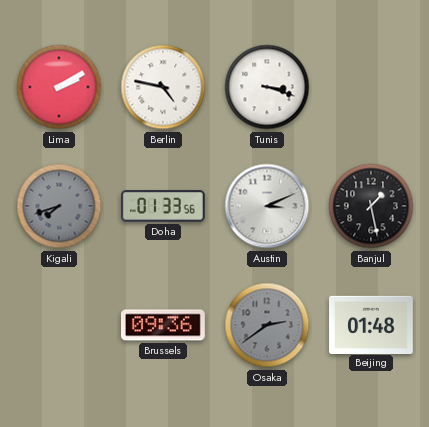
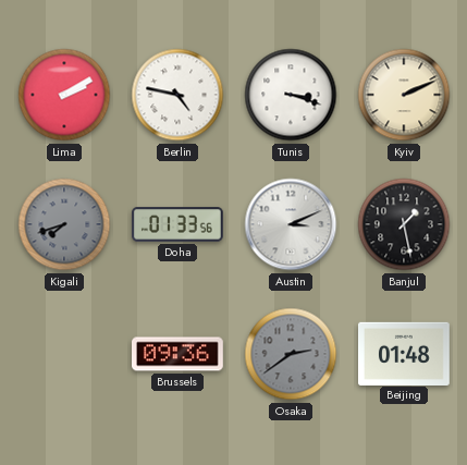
Kyiv: none -> 2:11
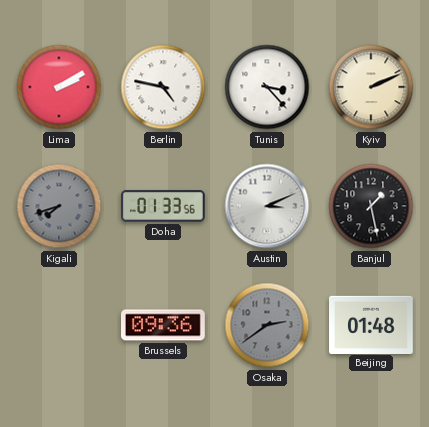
Tunis: 3:18 -> 3:23
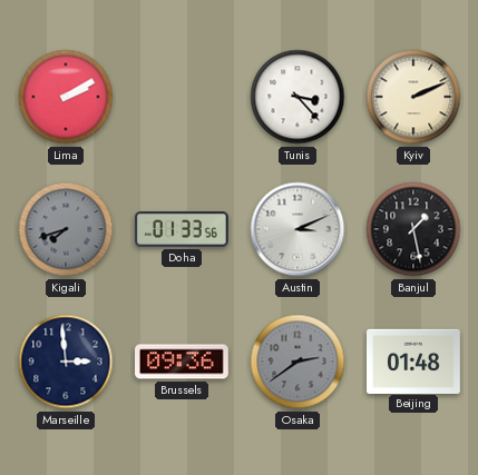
Berlin: 4:47 -> none
Marseille: none -> 2:59
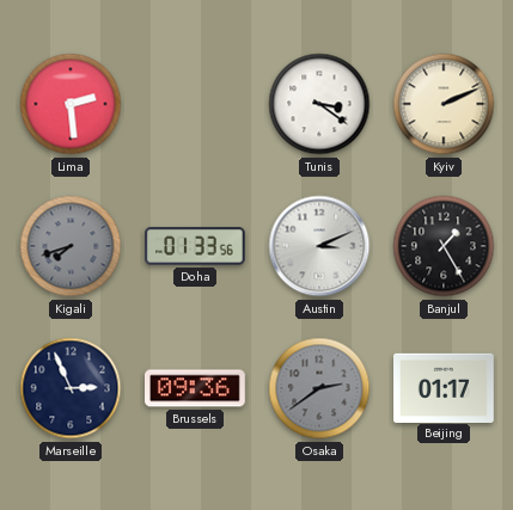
Lima: 2:10 -> 2:29
Tunis: 3:23 -> 3:21
Banjul: 1:28 -> 1:25
Marseille: 2:59 -> 2:56
Beijing: 01:48 -> 01:17
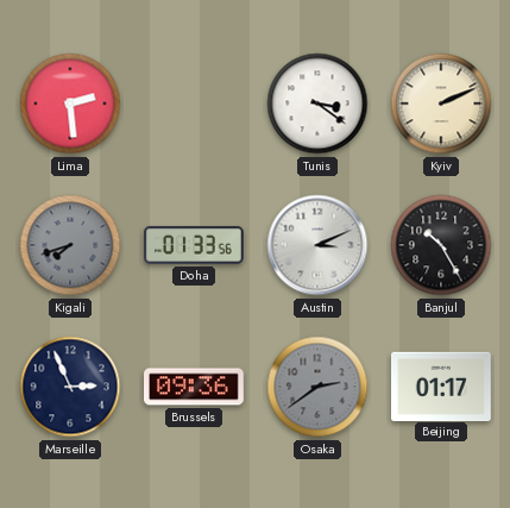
Banjul: 1:25 -> 10:25
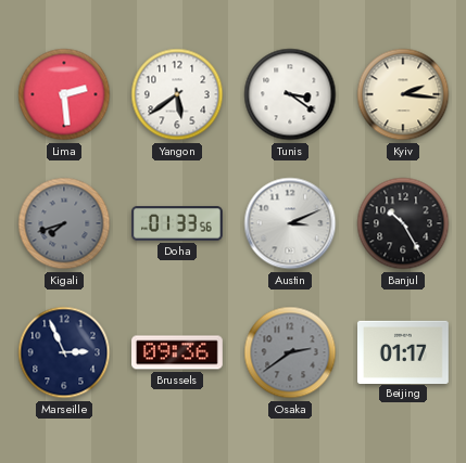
Yangon: none -> 5:39
Kyiv: 2:11 -> 2:16
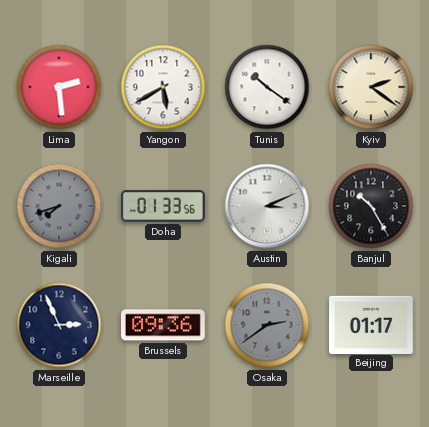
Yangon: 5:39 -> 5:40
Tunis: 3:21 -> 10:21
Kyiv: 2:16 -> 2:21
